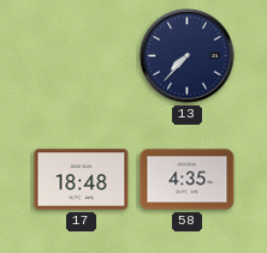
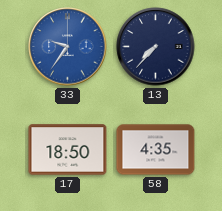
33: none -> 9:36
17: 18:48 -> 18:50
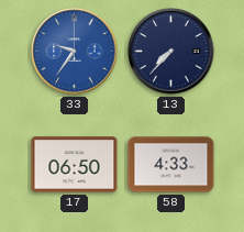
17: 18:50 -> 06:50
58: 4:35 -> 4:33
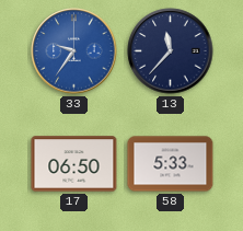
13: 7:37 -> 11:37
58: 4:33 -> 5:33
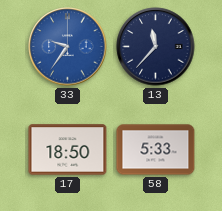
17: 06:50 -> 18:50
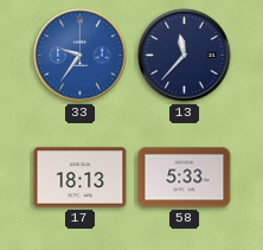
17: 18:50 -> 18:13
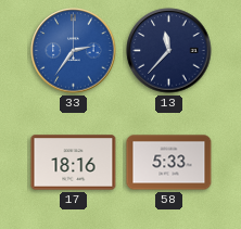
33: 9:36 -> 2:36
17: 18:13 -> 18:16
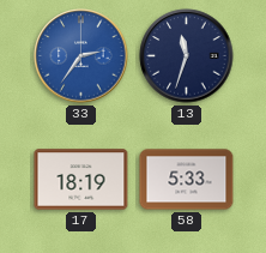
13: 11:37 -> 11:33
17: 18:16 -> 18:19
